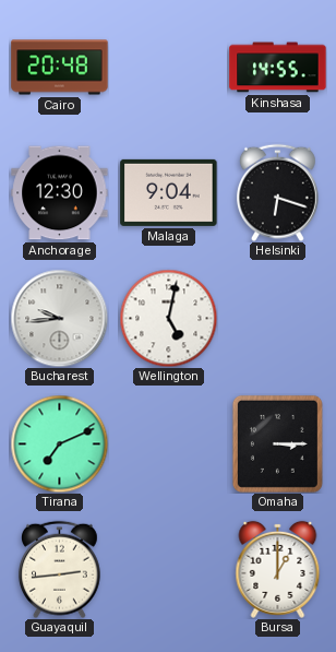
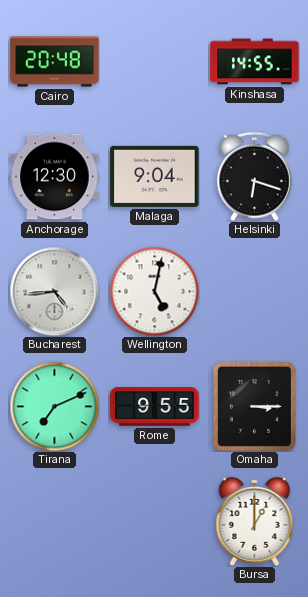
Bucharest: 9:44 -> 4:44
Rome: none -> 9:55
Guayaquil: 2:44 -> none
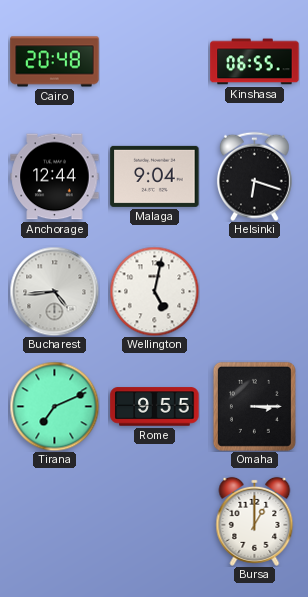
Kinshasa: 14:55 -> 06:55
Anchorage: 12:30 -> 12:44
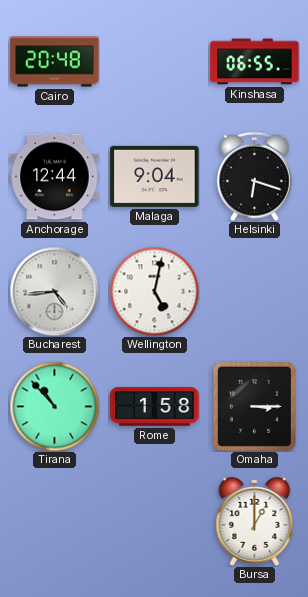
Tirana: 7:11 -> 10:53
Rome: 9:55 -> 1:58
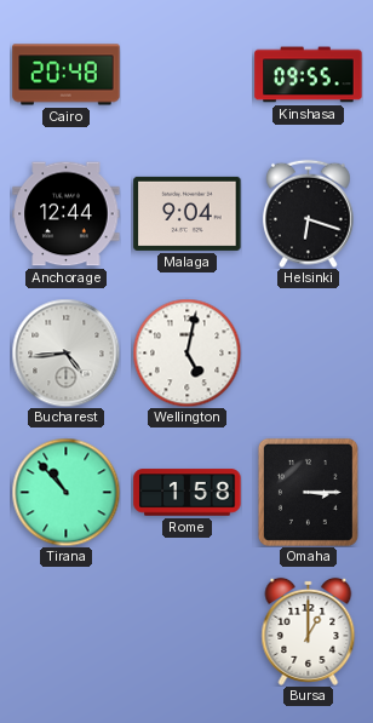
Kinshasa: 06:55 -> 09:55
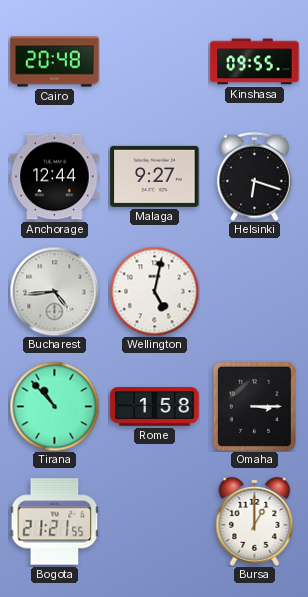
Malaga: 9:04 -> 9:27
Bogota: none -> 21:21
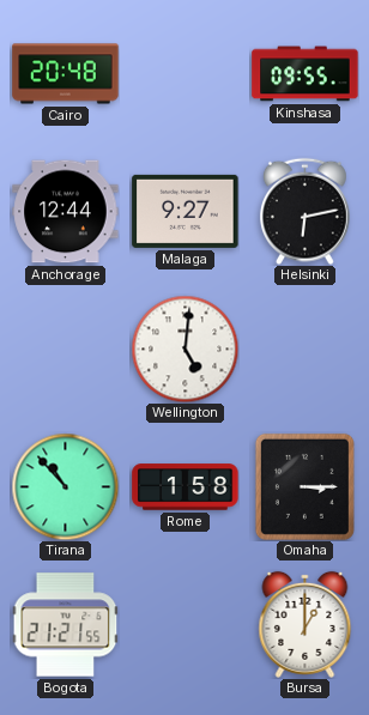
Helsinki: 6:18 -> 6:13
Bucharest: 4:44 -> none
Wellington: 5:02 -> 5:01
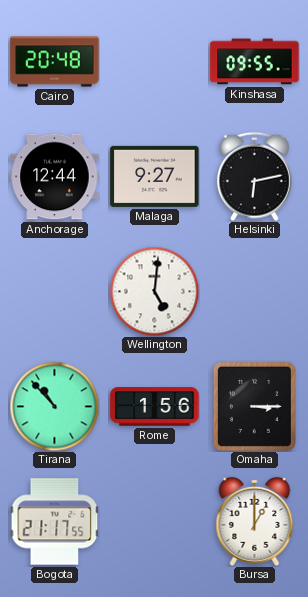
Rome: 1:58 -> 1:56
Bogota: 21:21 -> 21:17
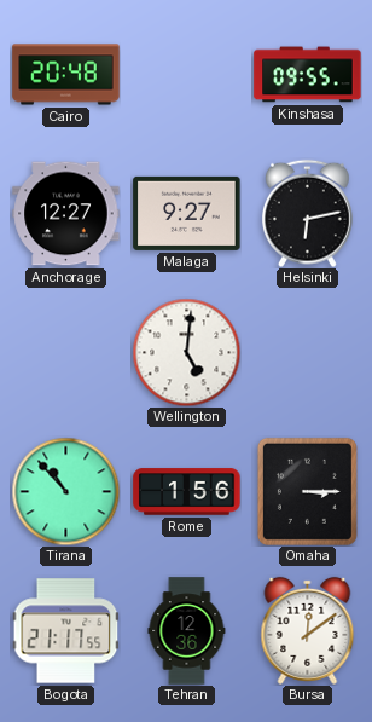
Anchorage: 12:44 -> 12:27
Tehran: none -> 12:36
Bursa: 1:00 -> 12:09
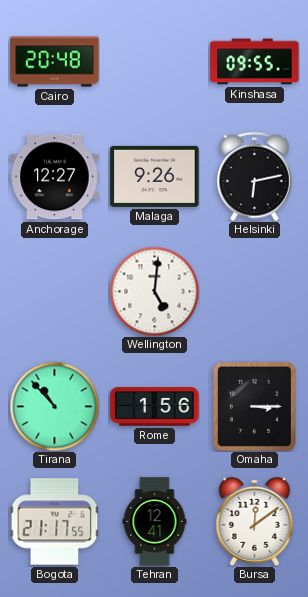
Malaga: 9:27 -> 9:26
Tehran: 12:36 -> 12:41
